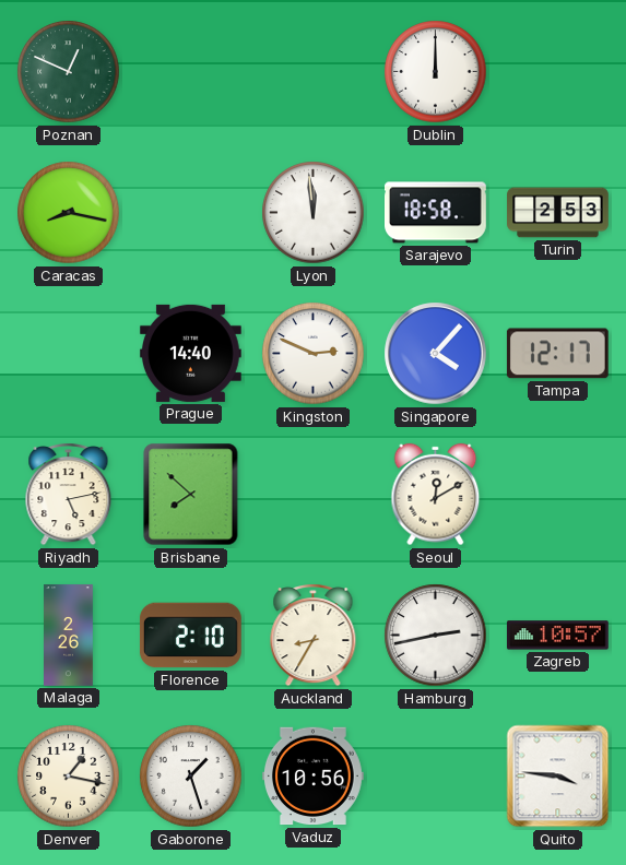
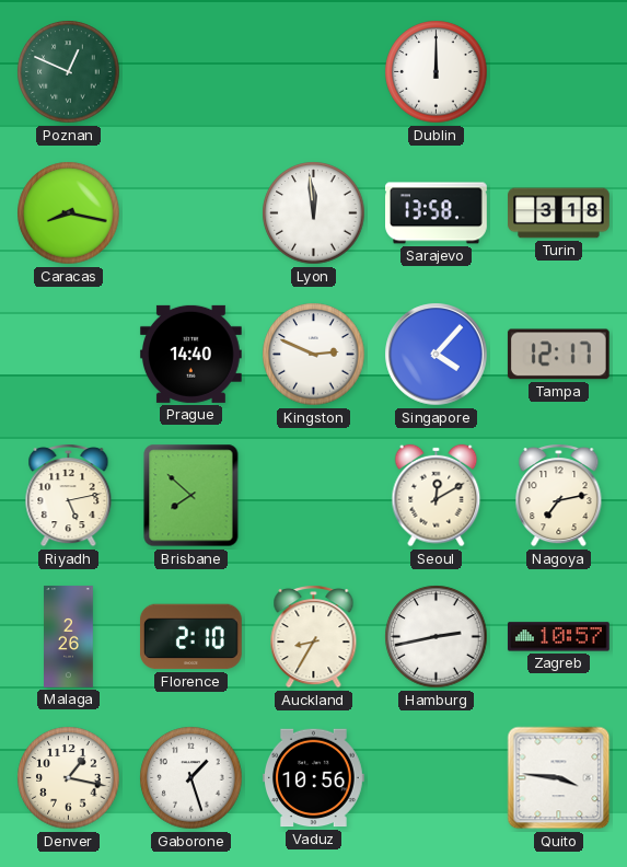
Sarajevo: 18:58 -> 13:58
Turin: 2:53 -> 3:18
Nagoya: none -> 7:13
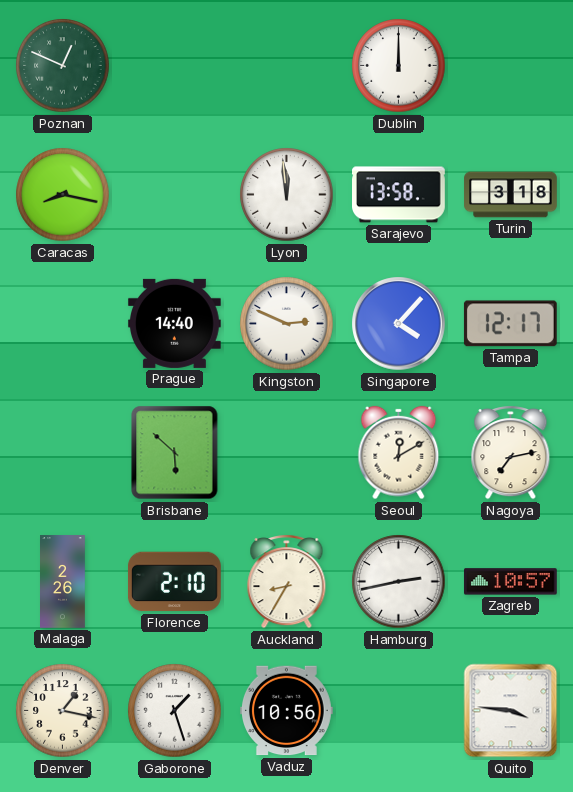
Riyadh: 5:13 -> none
Brisbane: 7:52 -> 5:52
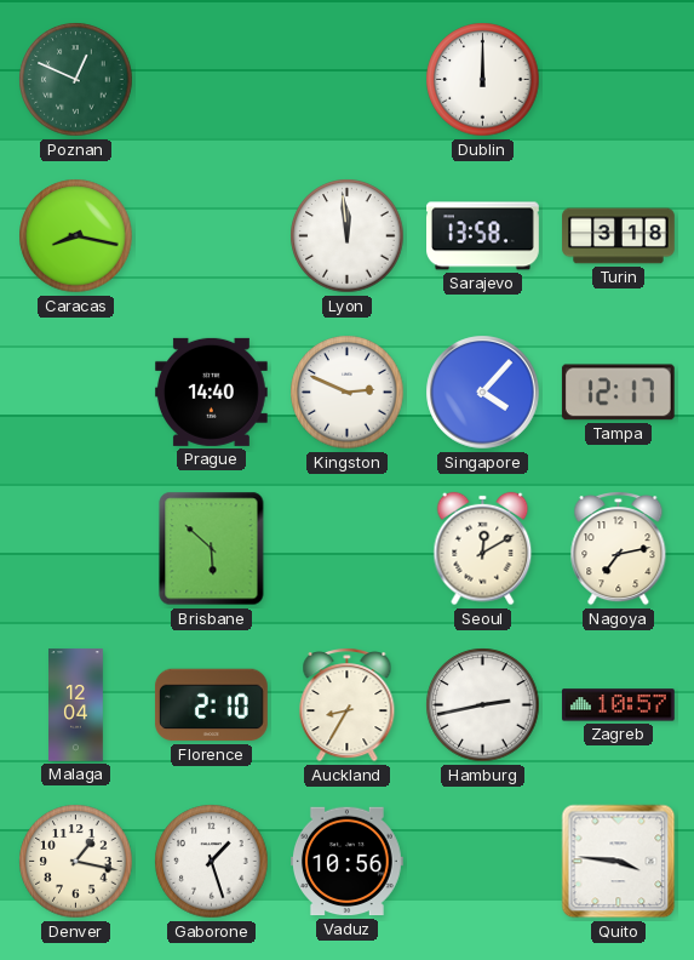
Malaga: 2:26 -> 12:04
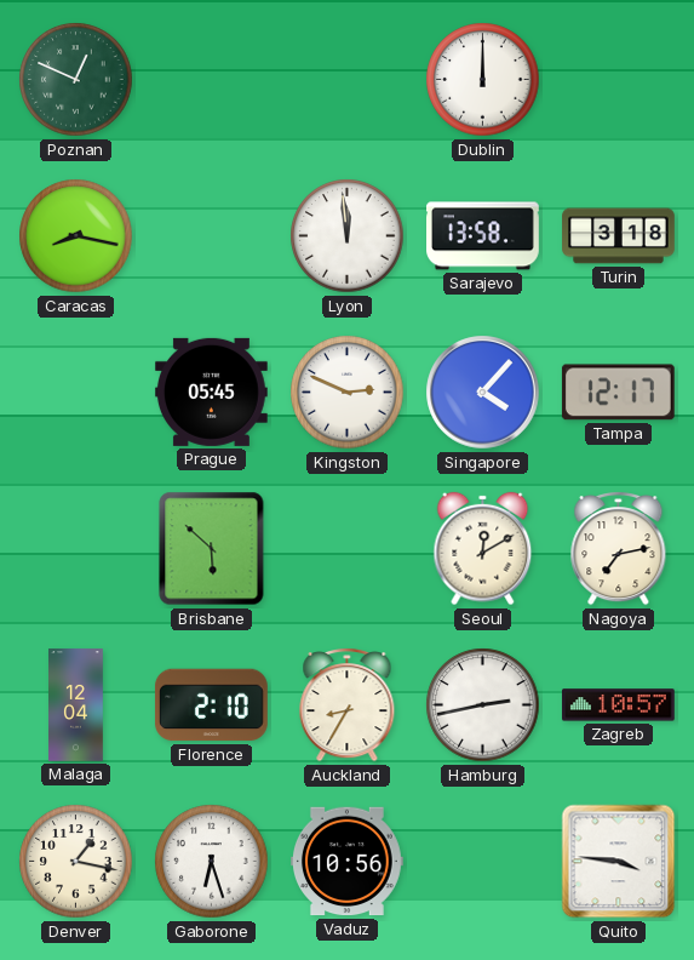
Prague: 14:40 -> 05:45
Gaborone: 1:27 -> 6:27
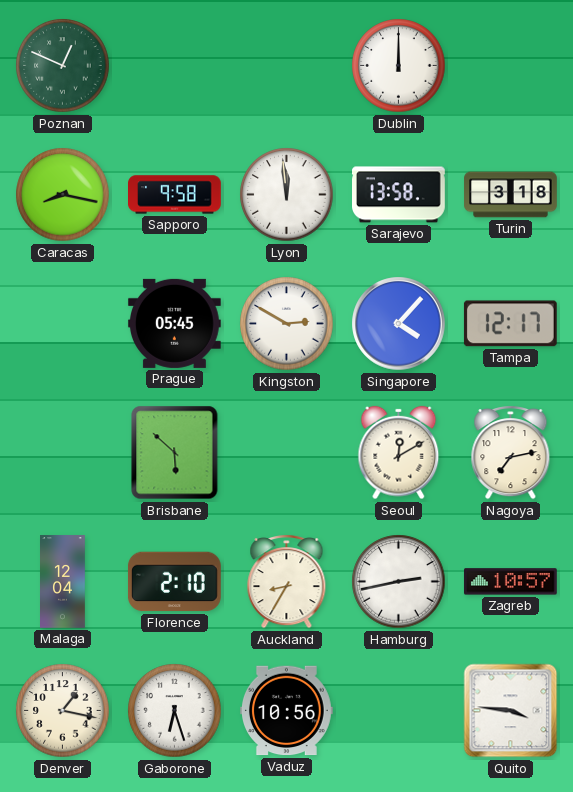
Sapporo: none -> 9:58
Kingston: 2:49 -> 2:50
